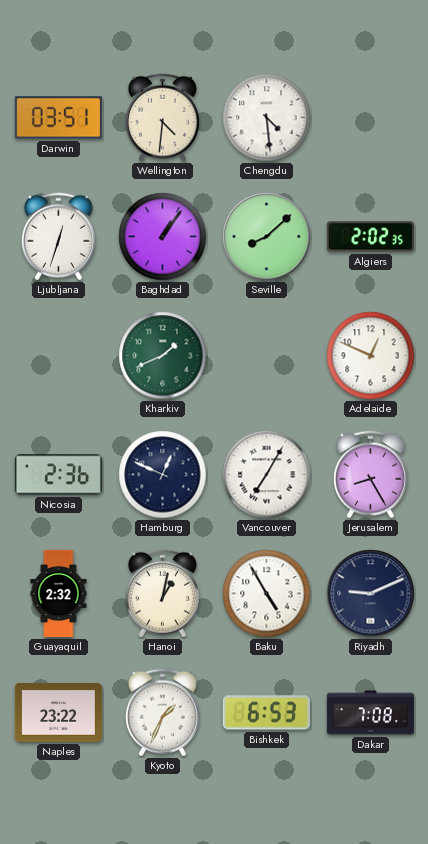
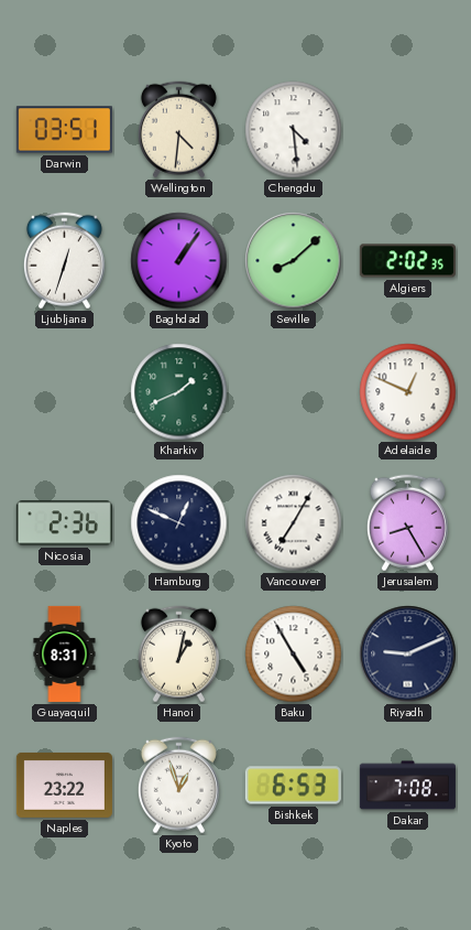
Guayaquil: 2:32 -> 8:31
Kyoto: 1:34 -> 12:57
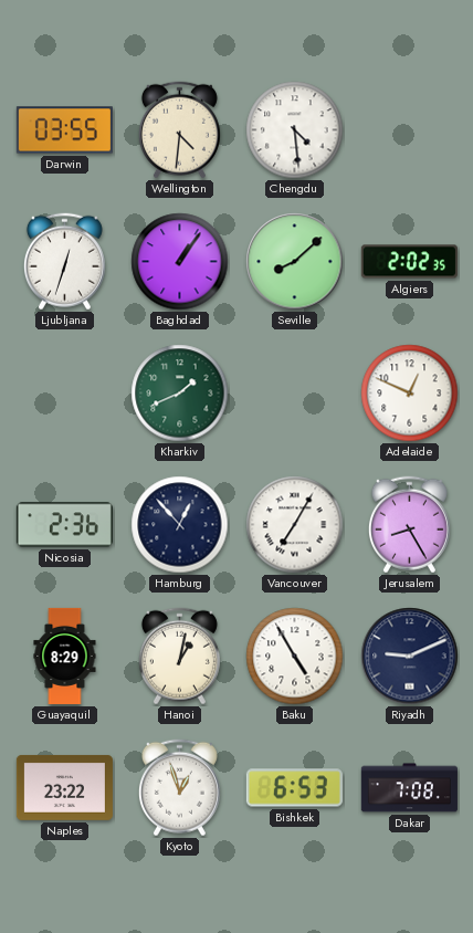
Darwin: 03:51 -> 03:55
Hamburg: 12:49 -> 12:53
Guayaquil: 8:31 -> 8:29
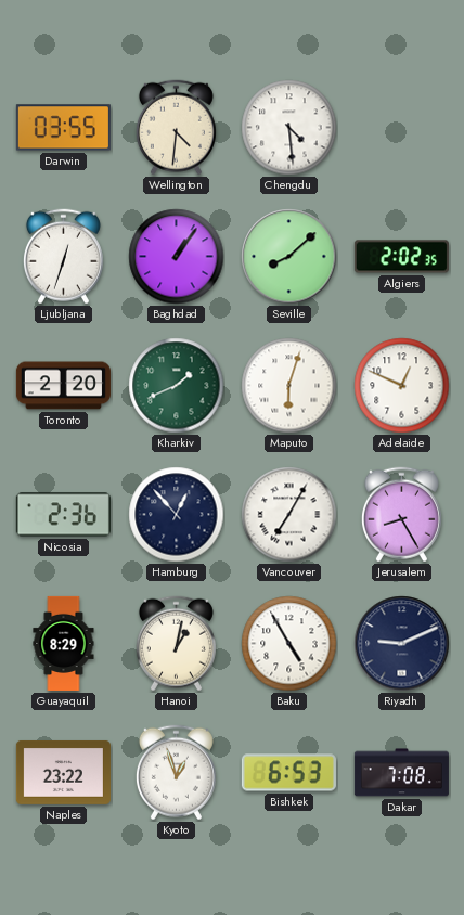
Toronto: none -> 2:20
Maputo: none -> 6:03
